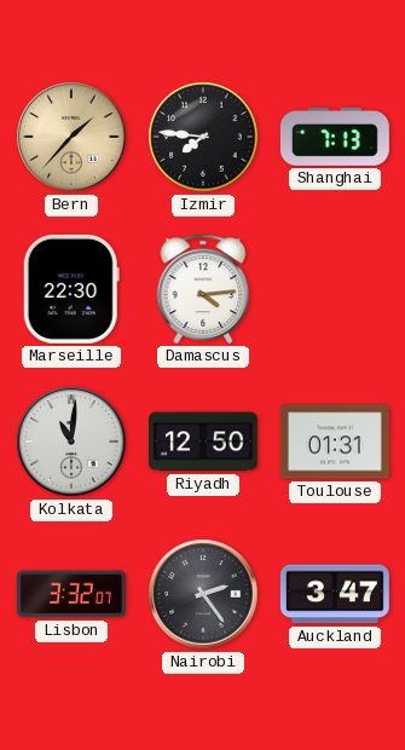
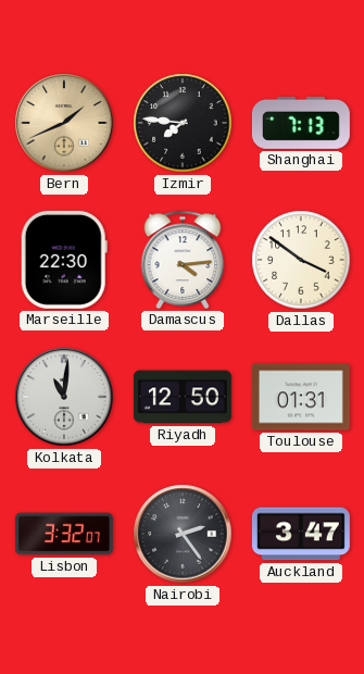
Bern: 1:37 -> 1:41
Dallas: none -> 3:51
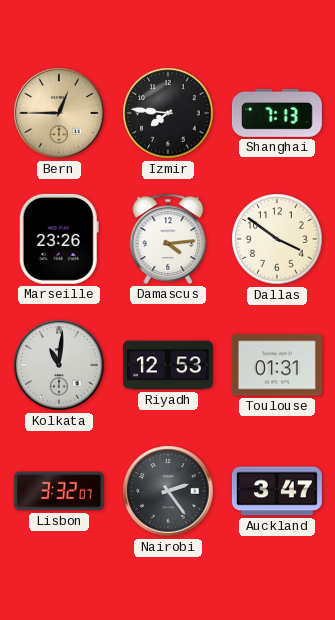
Bern: 1:41 -> 12:45
Marseille: 22:30 -> 23:26
Riyadh: 12:50 -> 12:53
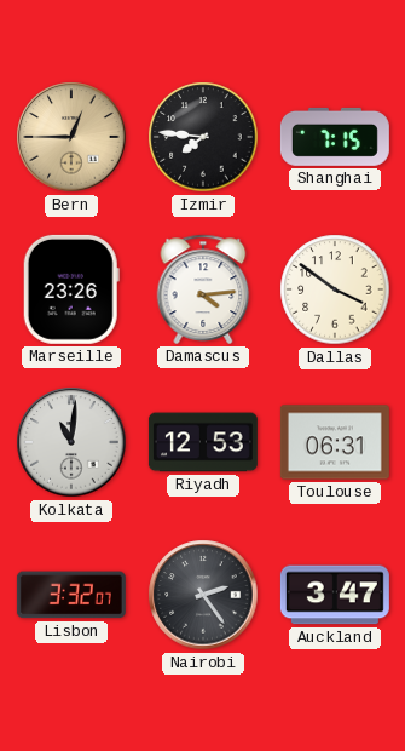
Shanghai: 7:13 -> 7:15
Toulouse: 01:31 -> 06:31
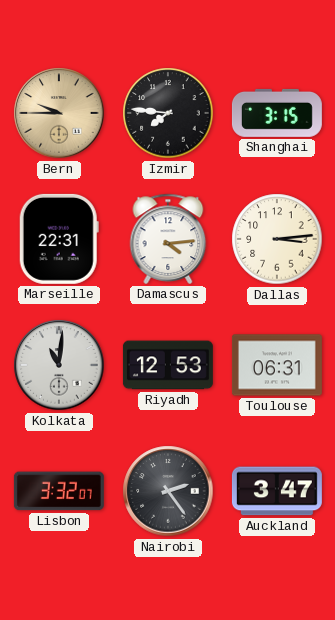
Bern: 12:45 -> 9:45
Shanghai: 7:15 -> 3:15
Marseille: 23:26 -> 22:31
Dallas: 3:51 -> 3:14
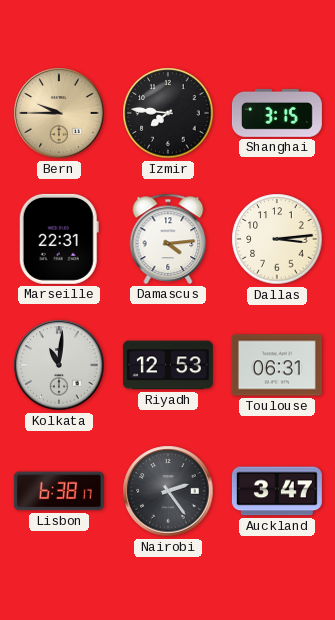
Lisbon: 3:32 -> 6:38
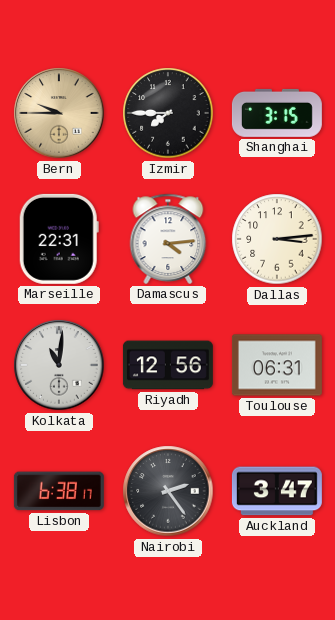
Izmir: 7:46 -> 7:45
Riyadh: 12:53 -> 12:56
